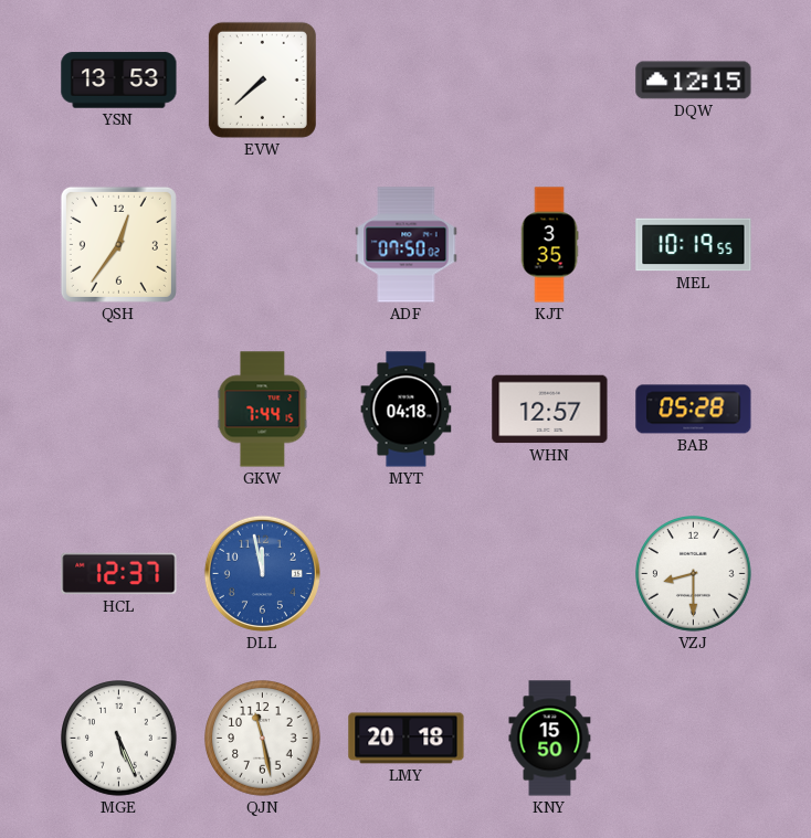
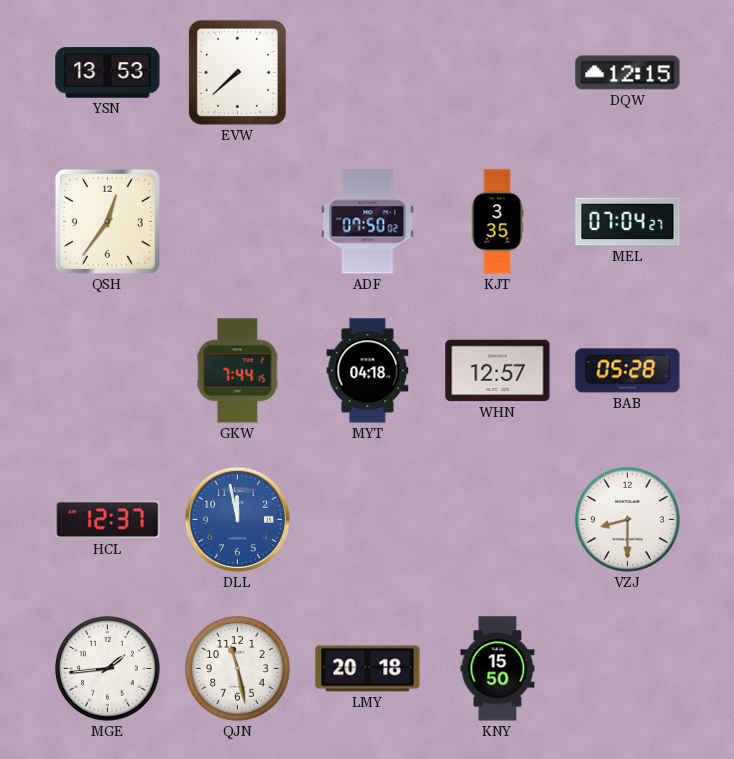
MEL: 10:19 -> 07:04
MGE: 5:26 -> 1:44
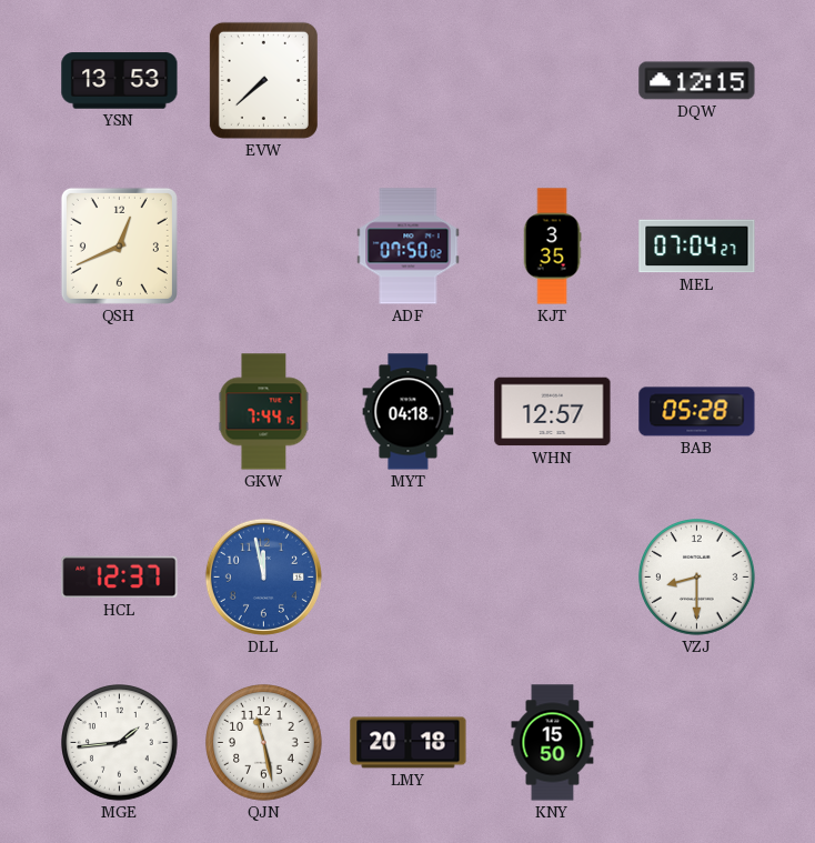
QSH: 12:36 -> 12:41
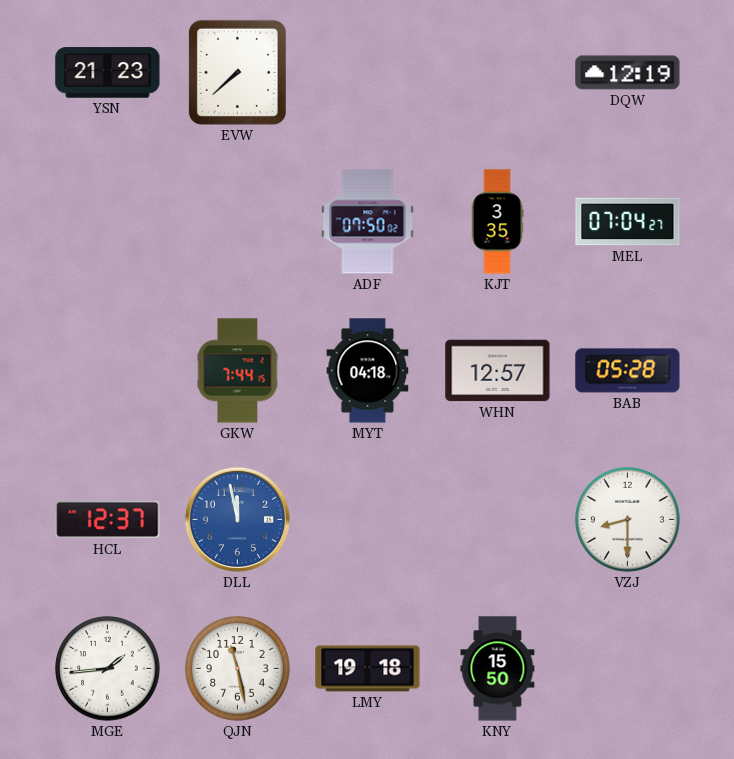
YSN: 13:53 -> 21:23
DQW: 12:15 -> 12:19
QSH: 12:41 -> none
LMY: 20:18 -> 19:18
